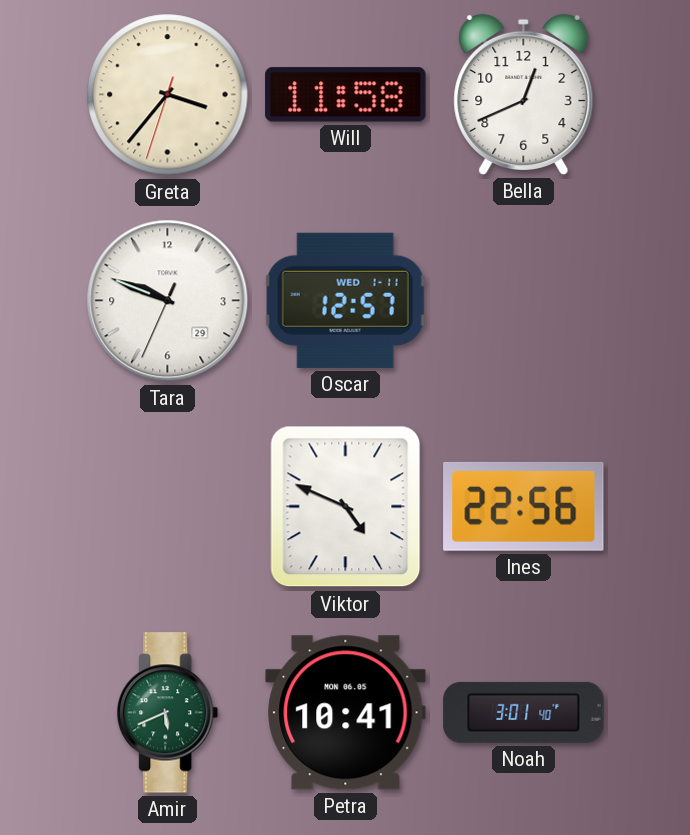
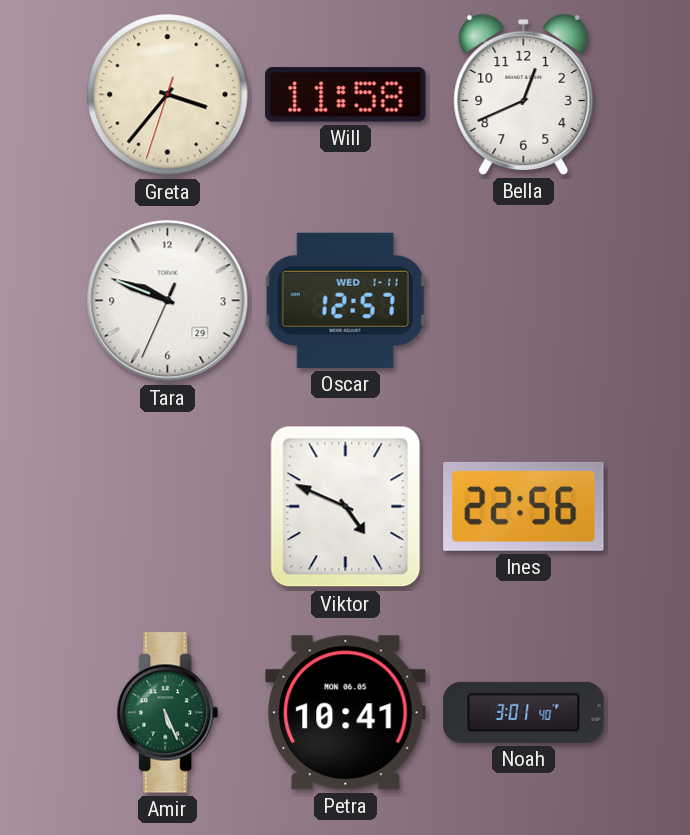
Amir: 5:41 -> 5:26
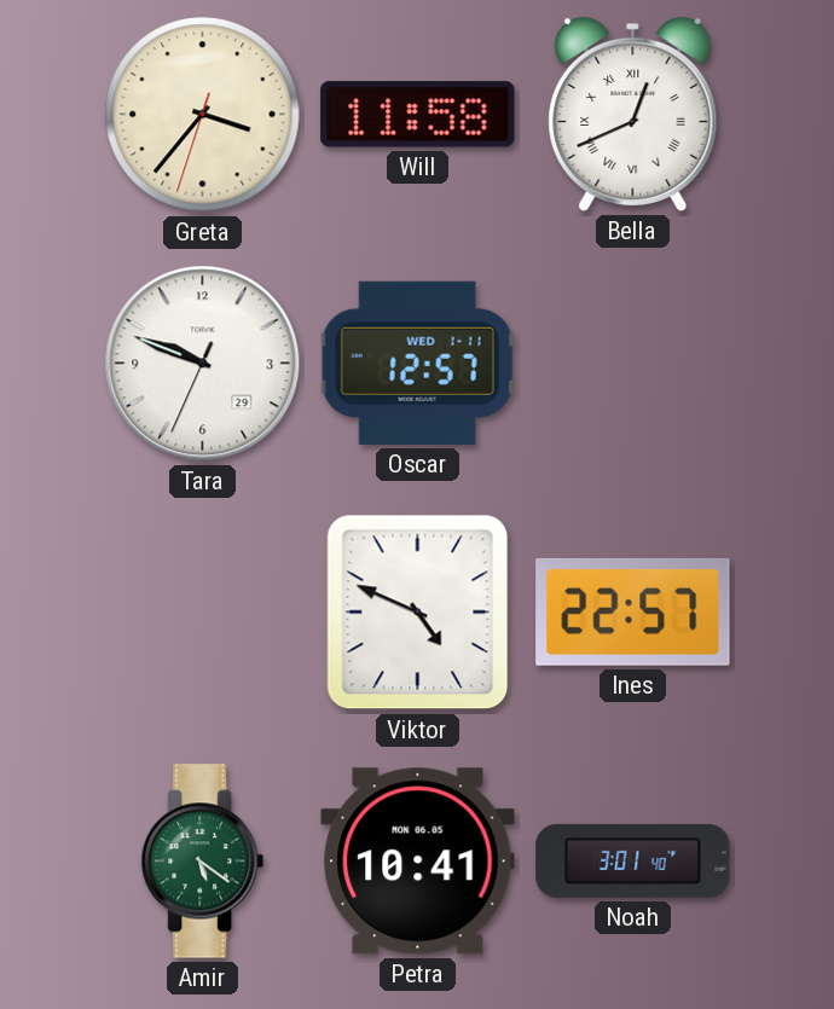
Bella numerals: Arabic -> Roman
Ines: 22:56 -> 22:57
Amir: 5:26 -> 5:21
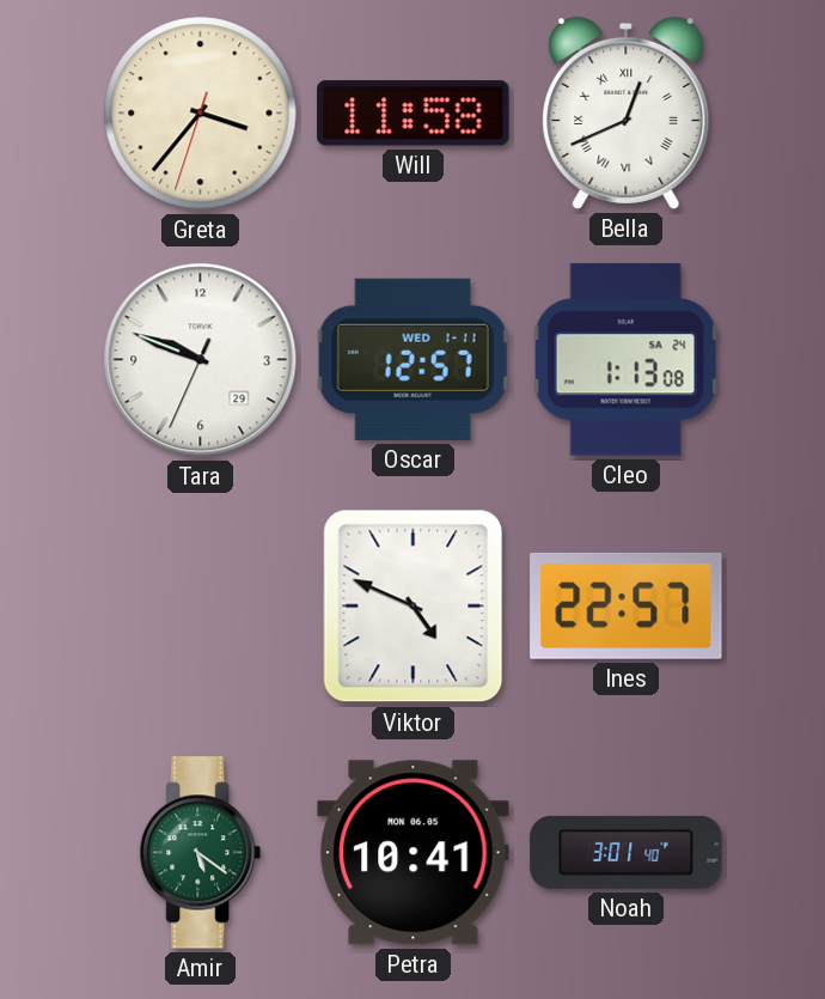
Cleo: none -> 1:13
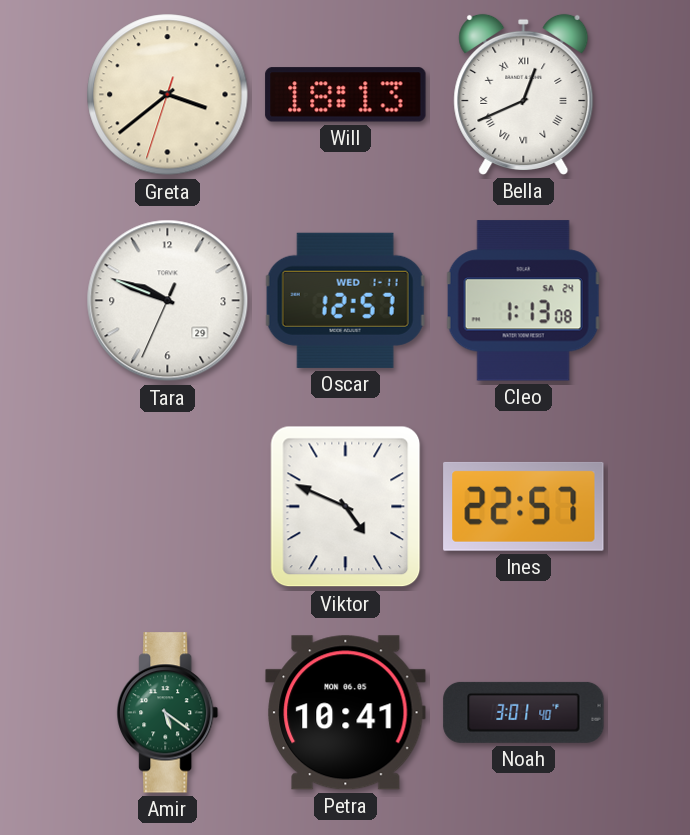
Greta: 3:36 -> 3:38
Will: 11:58 -> 18:13
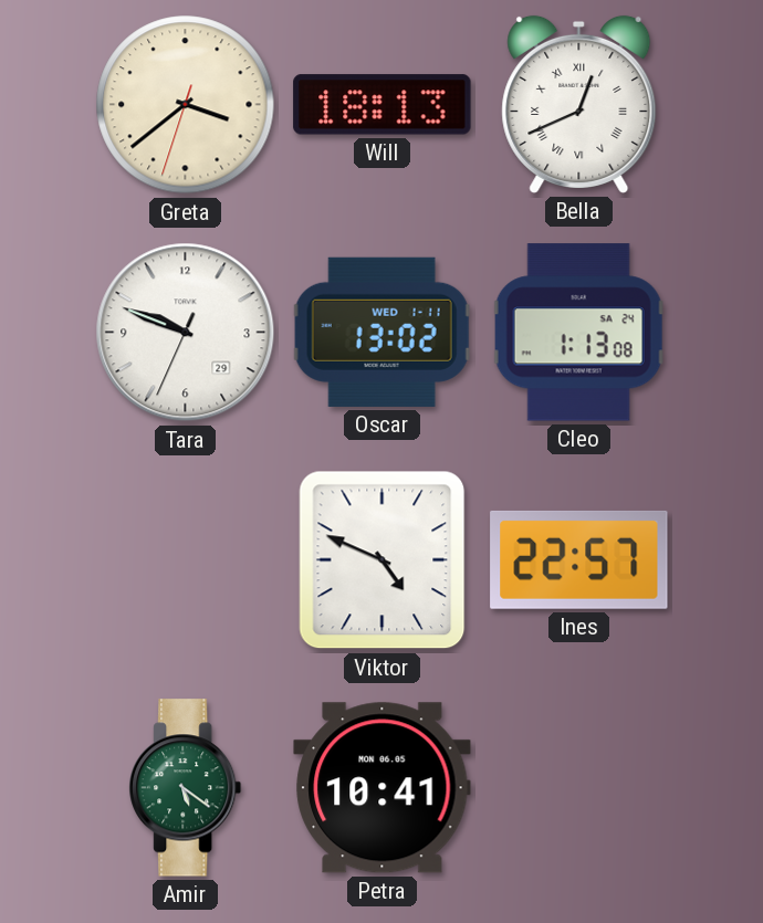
Oscar: 12:57 -> 13:02
Noah: 3:01 -> none
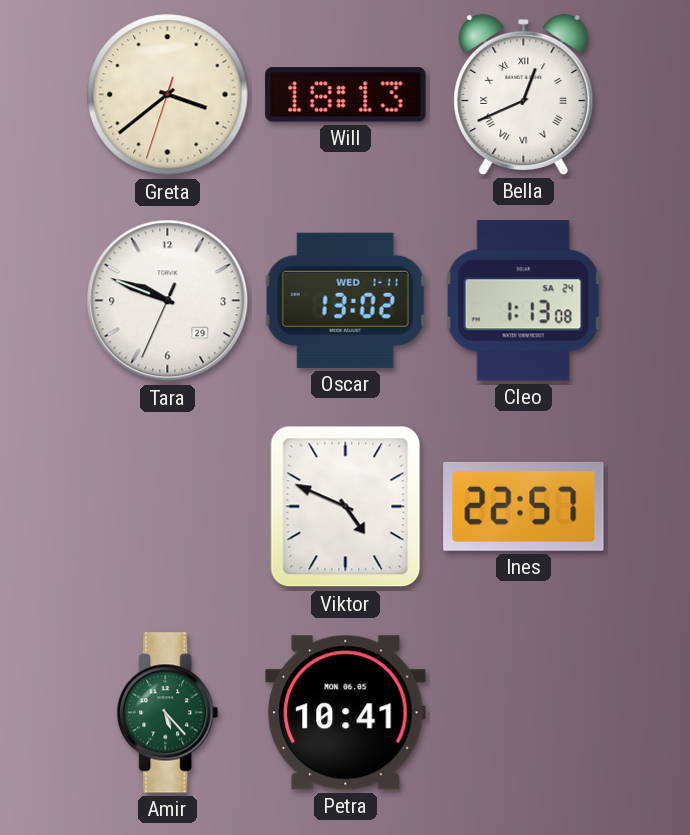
Amir: 5:21 -> 5:23
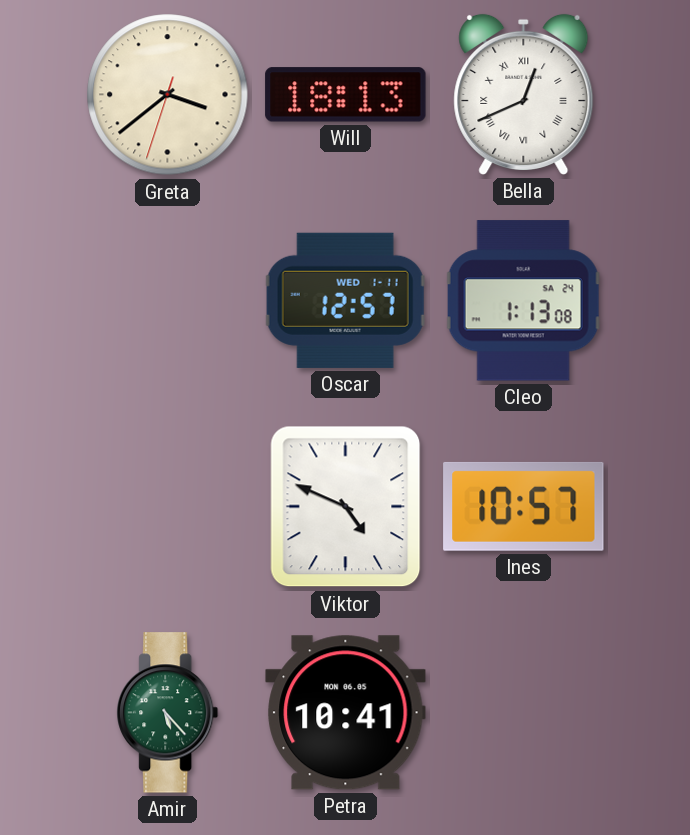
Tara: 9:48 -> none
Oscar: 13:02 -> 12:57
Ines: 22:57 -> 10:57
